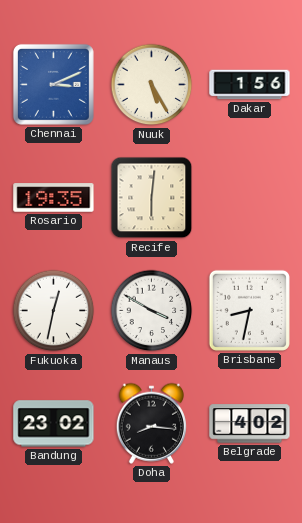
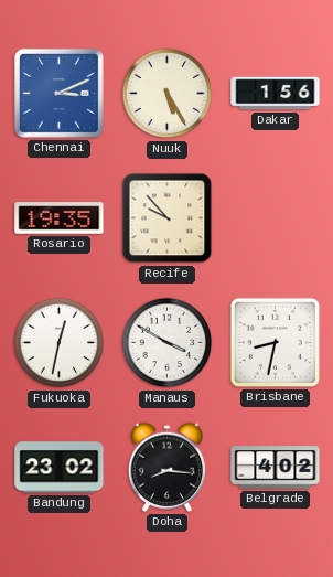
Recife: 6:01 -> 9:53
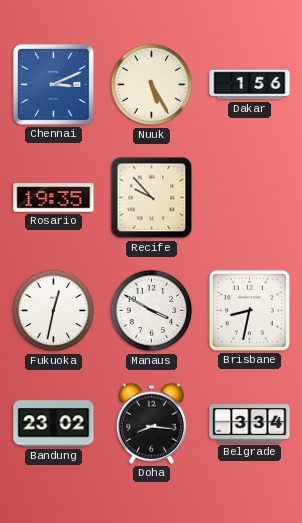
Belgrade: 4:02 -> 3:34
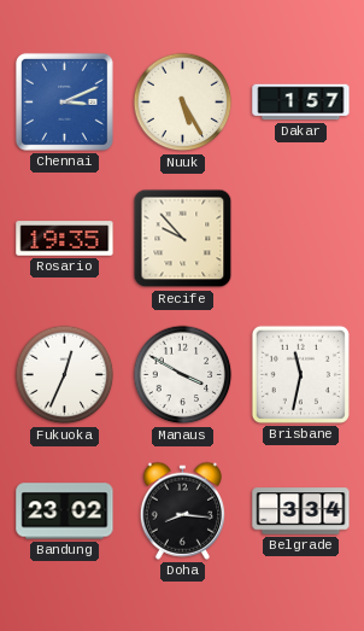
Dakar: 1:56 -> 1:57
Fukuoka: 12:32 -> 12:34
Brisbane: 8:32 -> 11:32
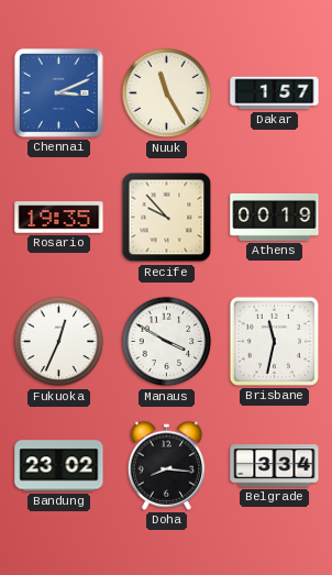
Nuuk: 5:25 -> 11:25
Athens: none -> 00:19
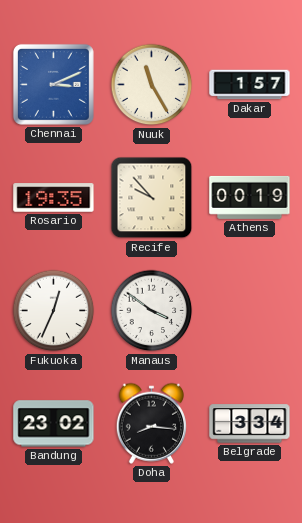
Manaus: 3:50 -> 3:51
Brisbane: 11:32 -> none
